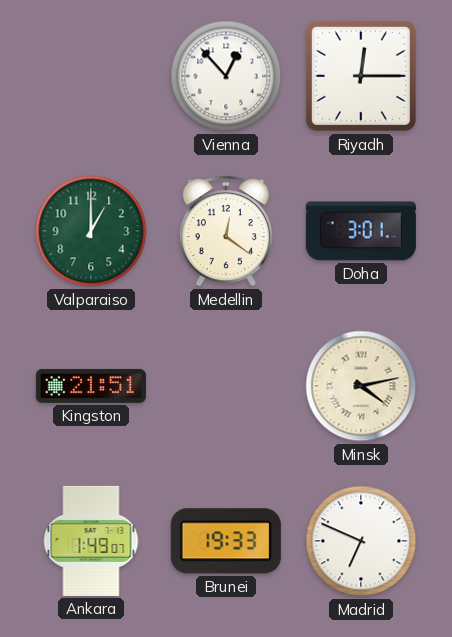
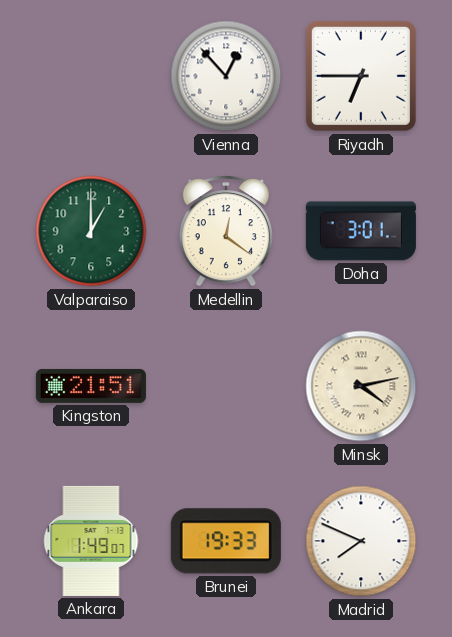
Riyadh: 12:15 -> 6:45
Madrid: 6:49 -> 7:49
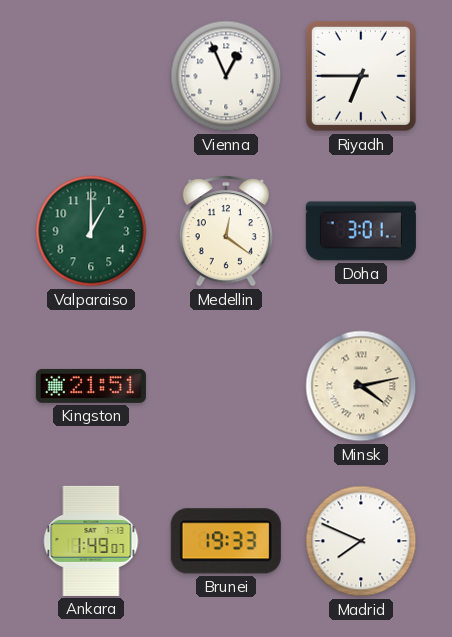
Vienna: 12:53 -> 12:56
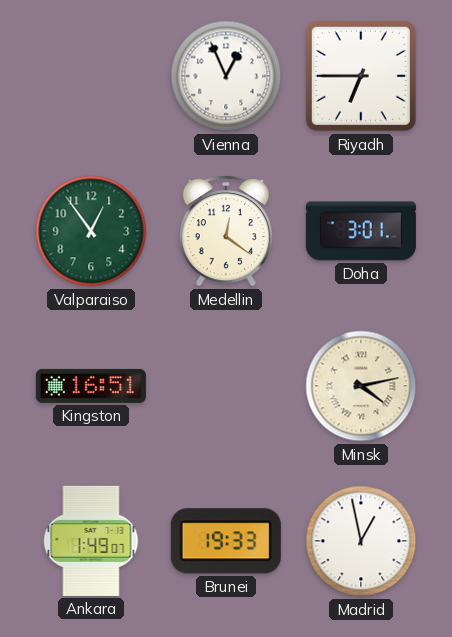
Valparaiso: 1:00 -> 12:54
Kingston: 21:51 -> 16:51
Madrid: 7:49 -> 12:58
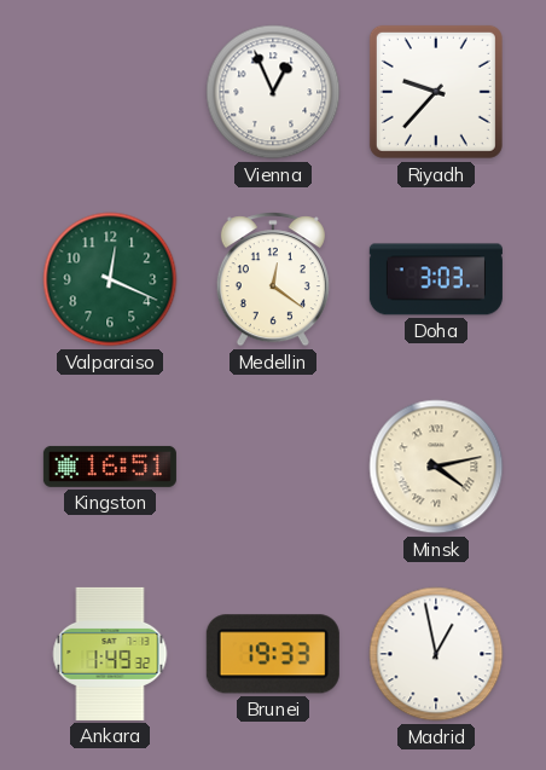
Riyadh: 6:45 -> 9:37
Valparaiso: 12:54 -> 12:19
Doha: 3:01 -> 3:03
Ankara: 1:49:07 -> 1:49:32
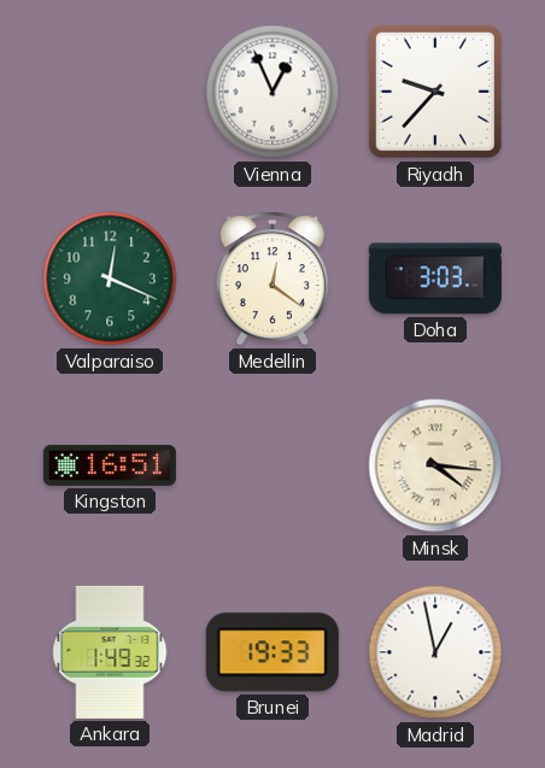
Minsk: 4:13 -> 4:16
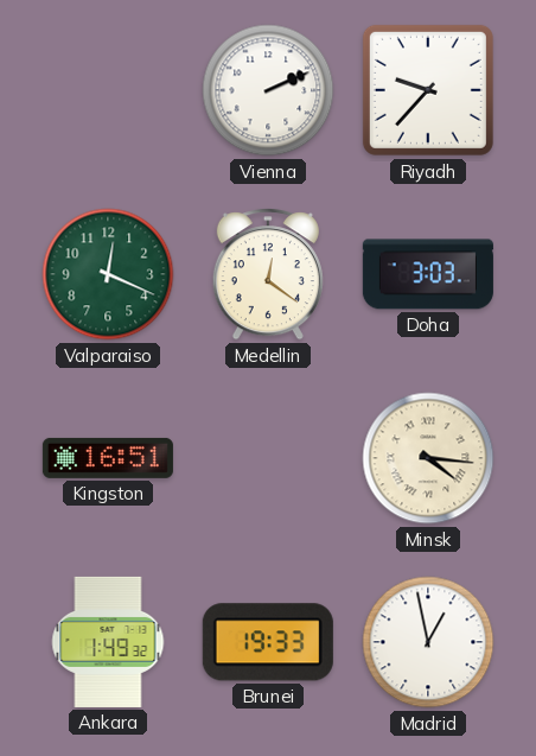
Vienna: 12:56 -> 2:11
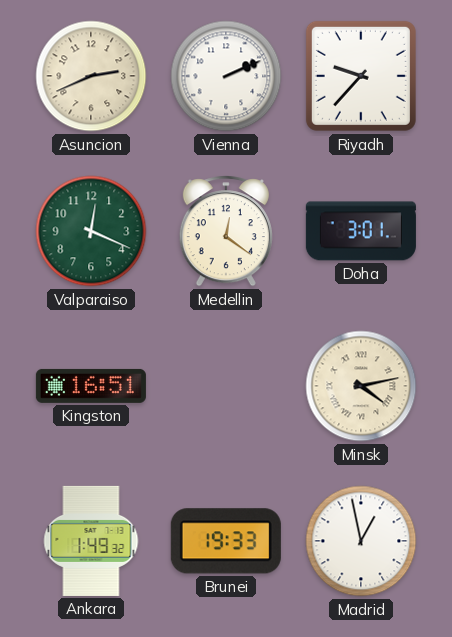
Asuncion: none -> 2:41
Doha: 3:03 -> 3:01
Minsk: 4:16 -> 4:13
